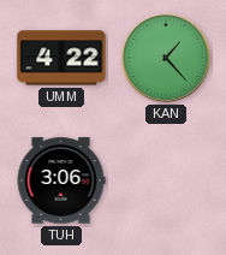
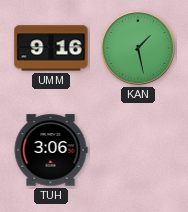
UMM: 4:22 -> 9:16
KAN: 1:23 -> 1:28
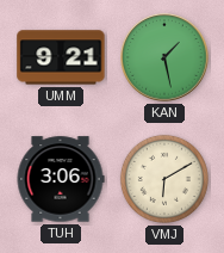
UMM: 9:16 -> 9:21
VMJ: none -> 6:10
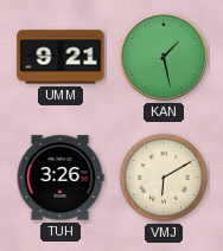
TUH: 3:06 -> 3:26
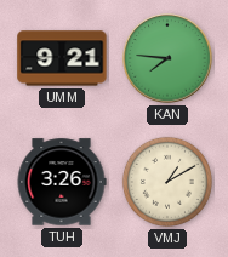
KAN: 1:28 -> 7:46
VMJ: 6:10 -> 1:10
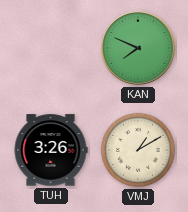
UMM: 9:21 -> none
KAN: 7:46 -> 7:49
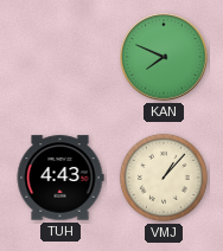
TUH: 3:26 -> 4:43
VMJ: 1:10 -> 1:07
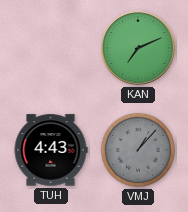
KAN: 7:49 -> 7:11
VMJ dial: cream -> grey
